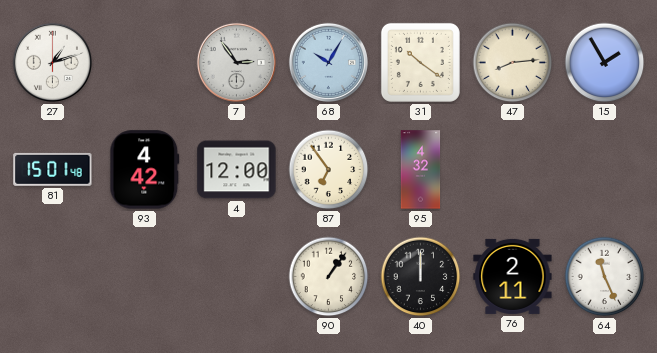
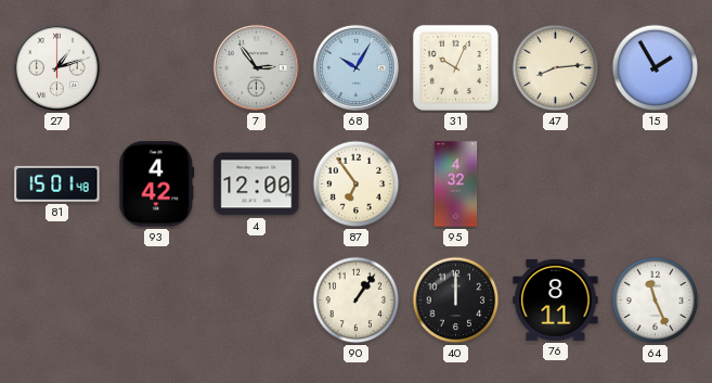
31: 10:21 -> 10:04
76: 2:11 -> 8:11
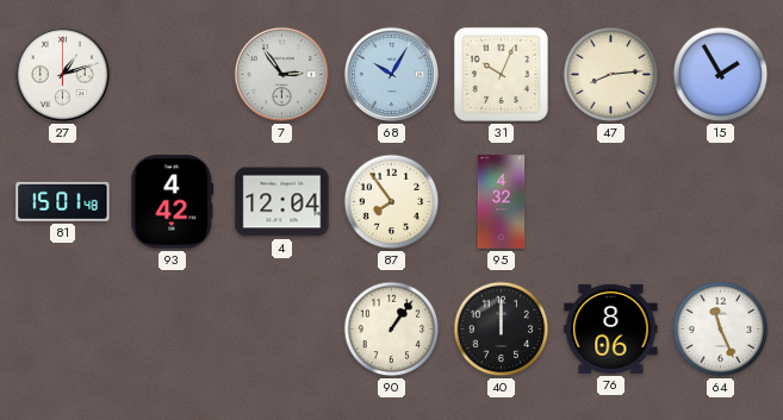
4: 12:00 -> 12:04
87: 6:54 -> 7:54
76: 8:11 -> 8:06
